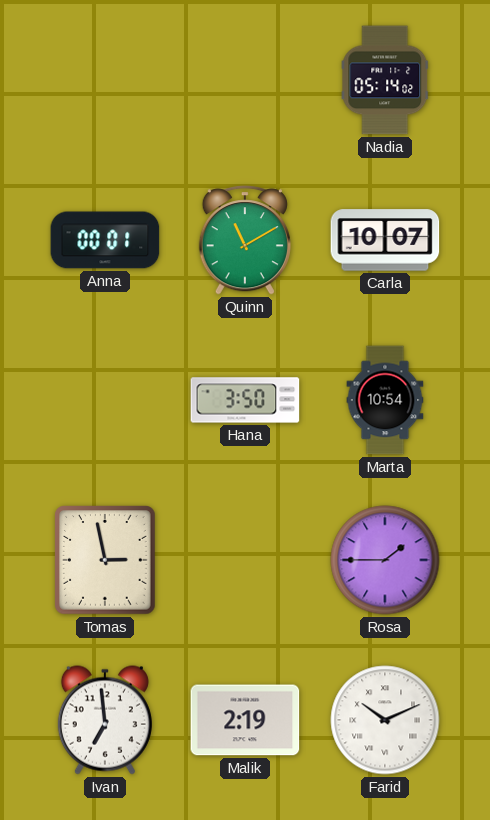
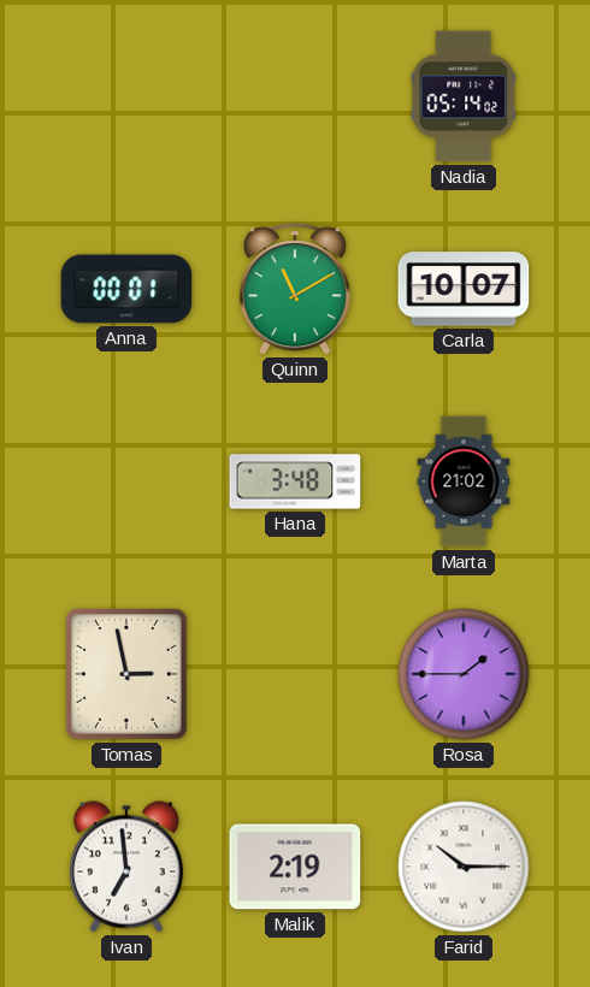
Hana: 3:50 -> 3:48
Marta: 10:54 -> 21:02
Farid: 10:11 -> 10:15
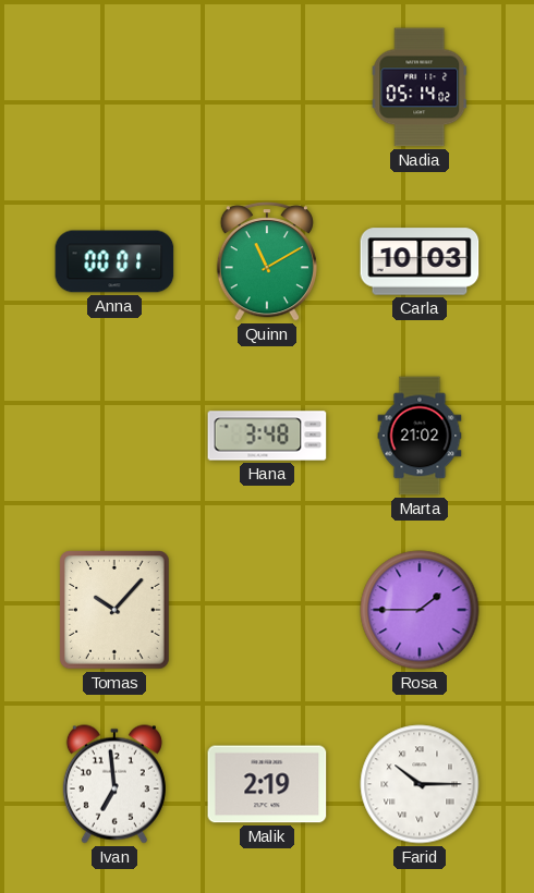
Carla: 10:07 -> 10:03
Tomas: 2:58 -> 10:07
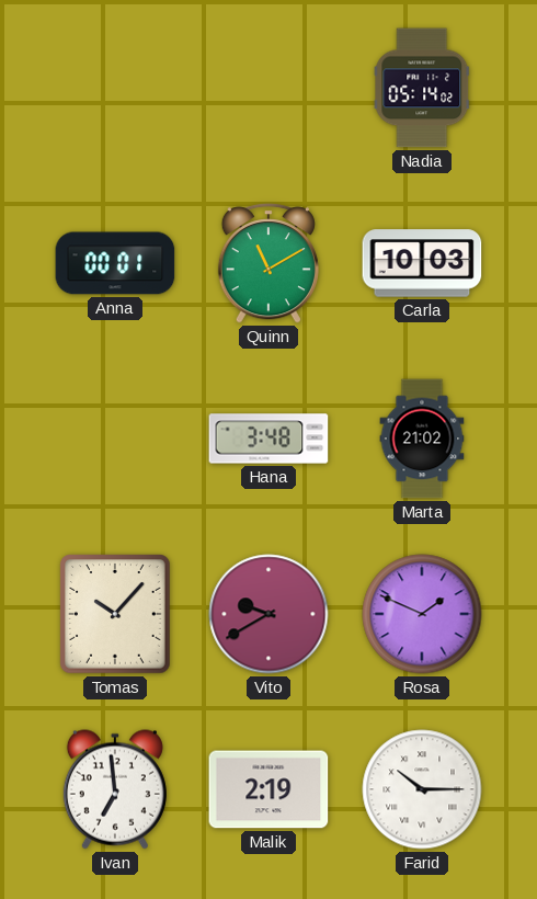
Vito: none -> 9:40
Rosa: 1:45 -> 1:49
